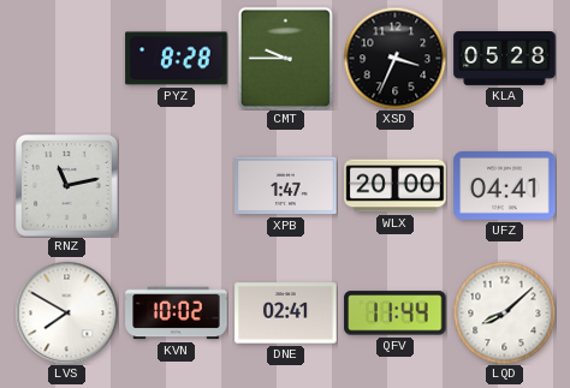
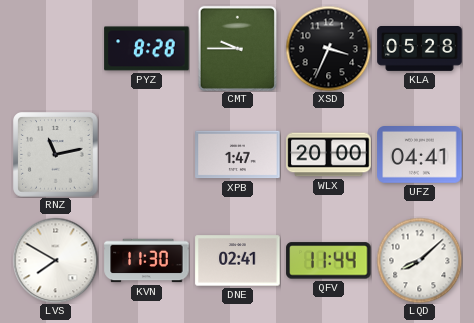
KVN: 10:02 -> 11:30
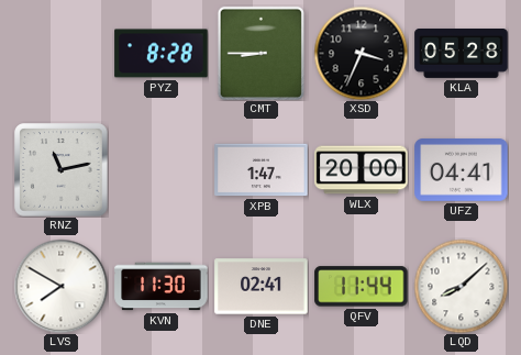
CMT: 9:45 -> 8:45
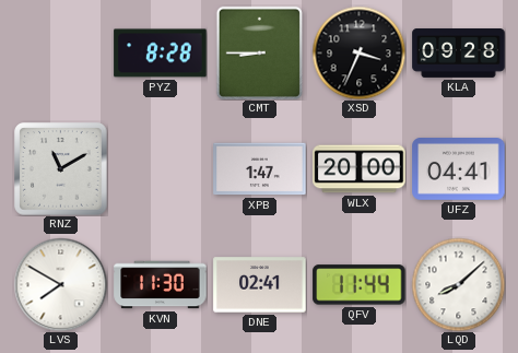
KLA: 05:28 -> 09:28
RNZ: 11:13 -> 11:10
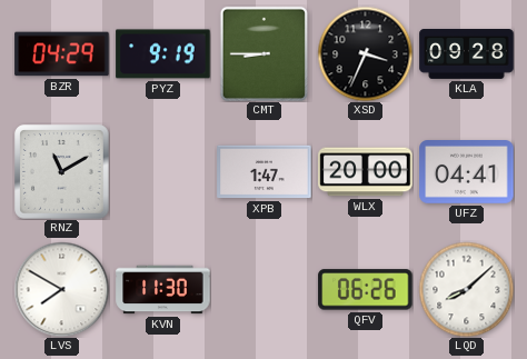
BZR: none -> 04:29
PYZ: 8:28 -> 9:19
DNE: 02:41 -> none
QFV: 11:44 -> 06:26
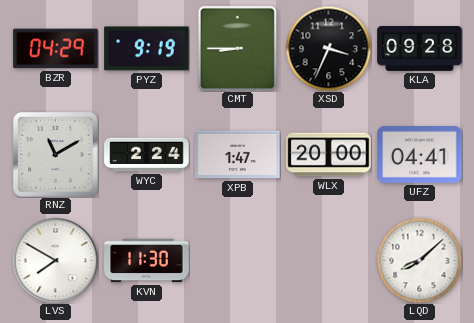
WYC: none -> 2:24
QFV: 06:26 -> none
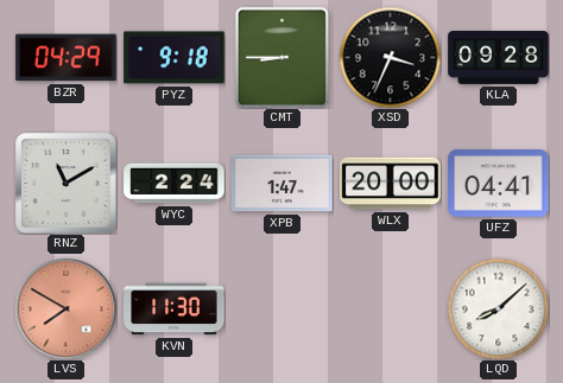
PYZ: 9:19 -> 9:18
LVS dial: white -> salmon
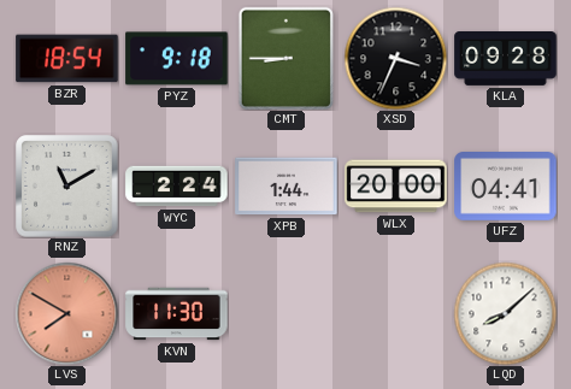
BZR: 04:29 -> 18:54
XPB: 1:47 -> 1:44
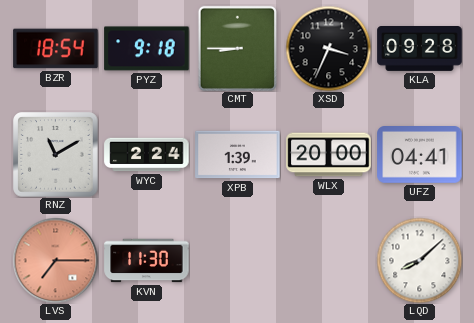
XPB: 1:44 -> 1:39
LVS: 7:50 -> 7:15
